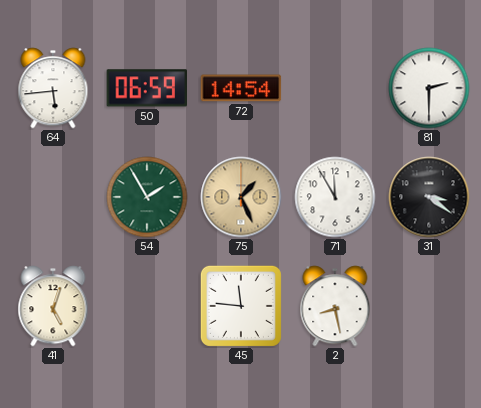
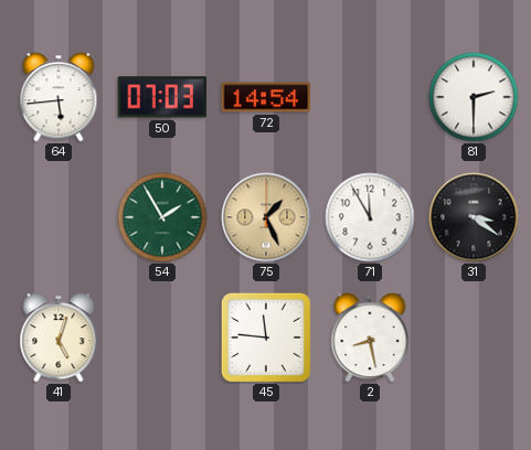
50: 06:59 -> 07:03
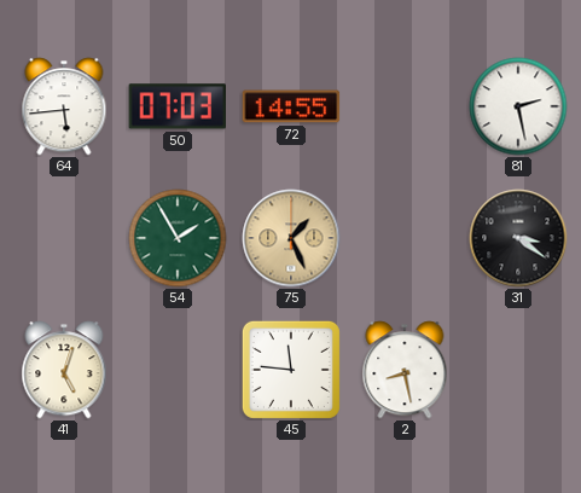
72: 14:54 -> 14:55
81: 2:30 -> 2:28
71: 11:55 -> none
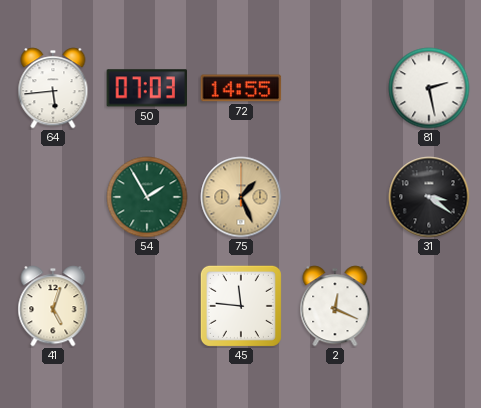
2: 8:28 -> 12:19
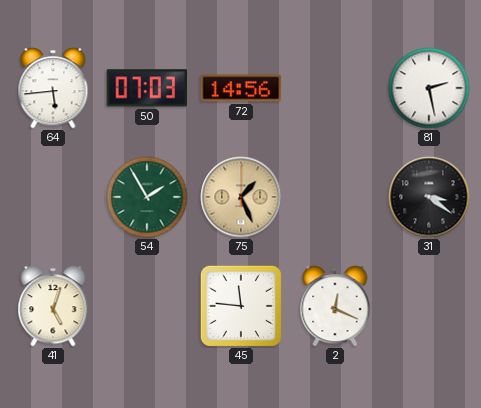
72: 14:55 -> 14:56
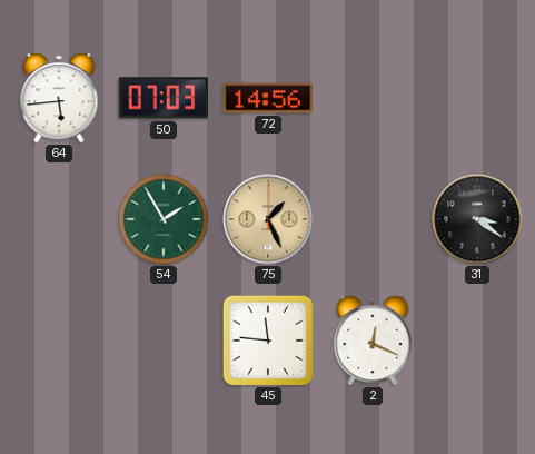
81: 2:28 -> none
41: 5:03 -> none
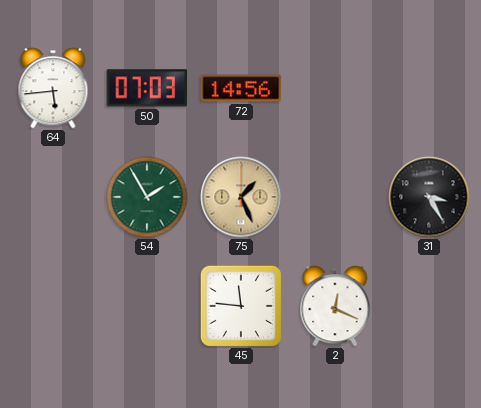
31: 3:21 -> 3:25
